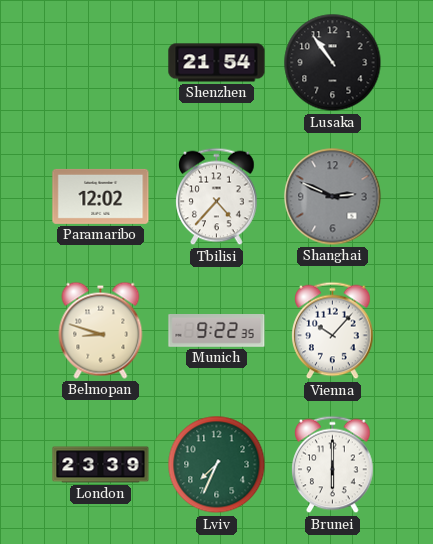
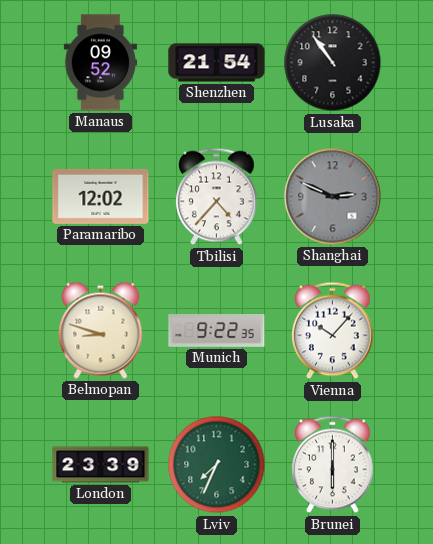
Manaus: none -> 09:52
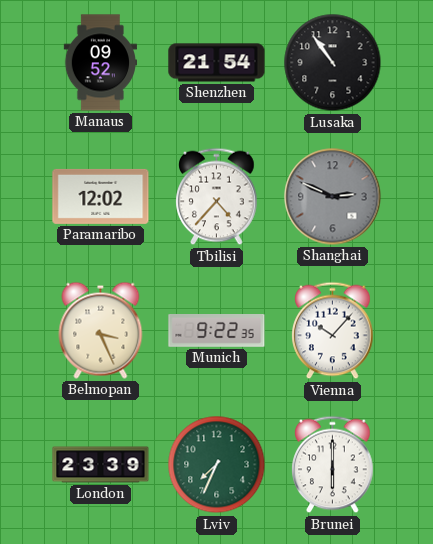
Belmopan: 8:48 -> 3:26
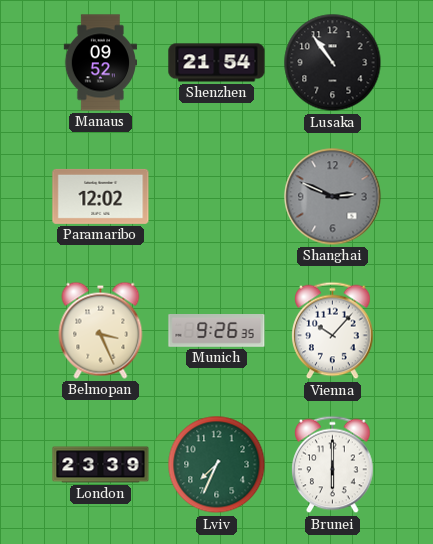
Tbilisi: 4:37 -> none
Munich: 9:22 -> 9:26
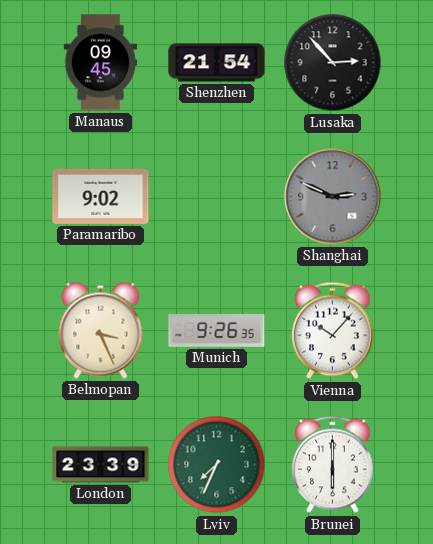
Manaus: 09:52 -> 09:45
Lusaka: 10:54 -> 2:53
Paramaribo: 12:02 -> 9:02
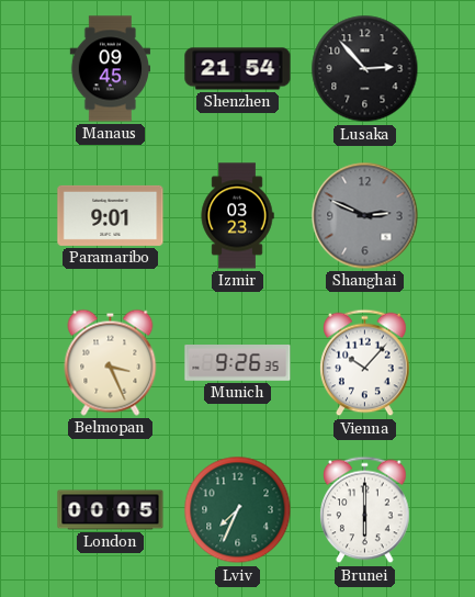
Paramaribo: 9:02 -> 9:01
Izmir: none -> 03:23
London: 23:39 -> 00:05
